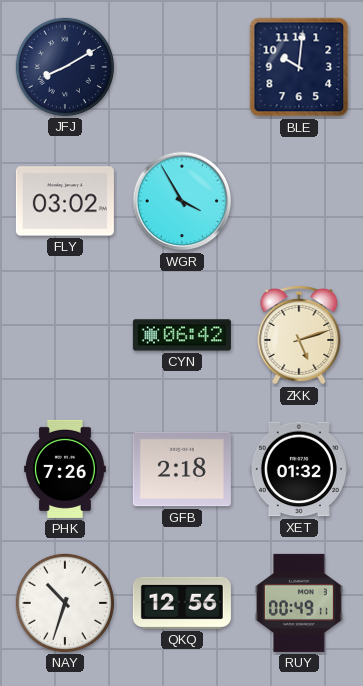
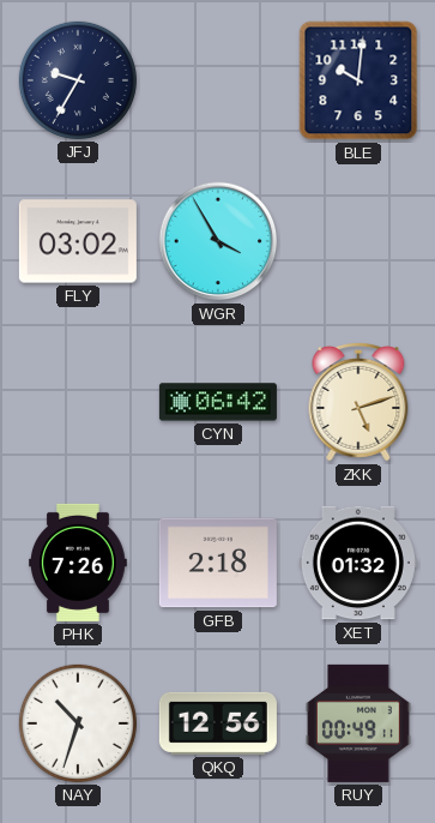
JFJ: 8:10 -> 9:35
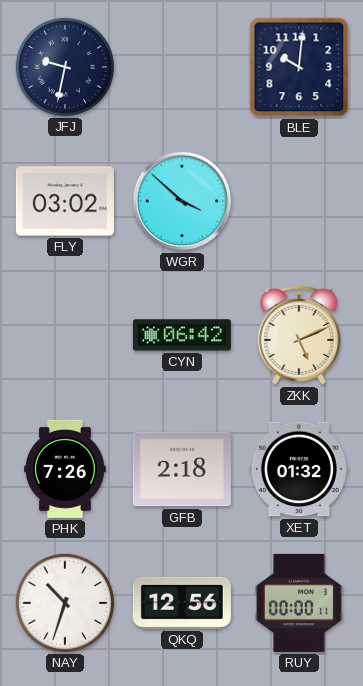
JFJ: 9:35 -> 9:32
WGR: 3:55 -> 3:52
ZKK: 5:12 -> 5:11
RUY: 00:49 -> 00:00
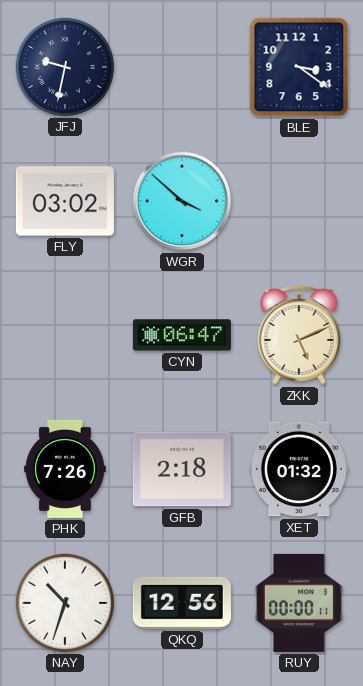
BLE: 10:01 -> 3:21
CYN: 06:42 -> 06:47
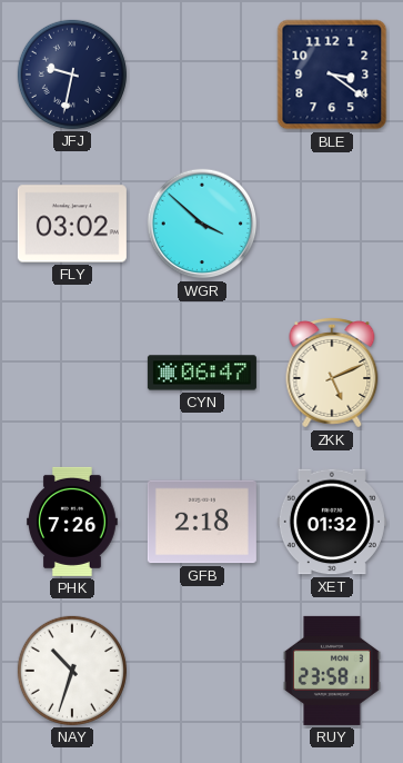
QKQ: 12:56 -> none
RUY: 00:00 -> 23:58
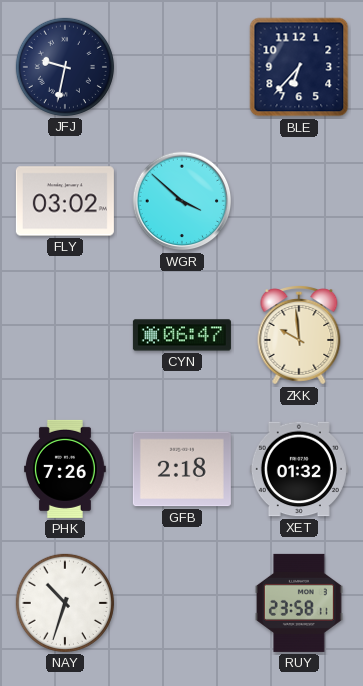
BLE: 3:21 -> 6:37
ZKK: 5:11 -> 9:59
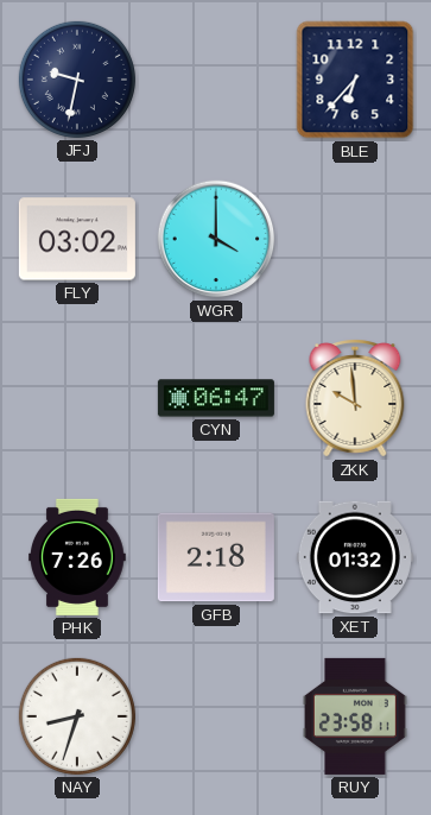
WGR: 3:52 -> 4:00
NAY: 10:33 -> 8:33
